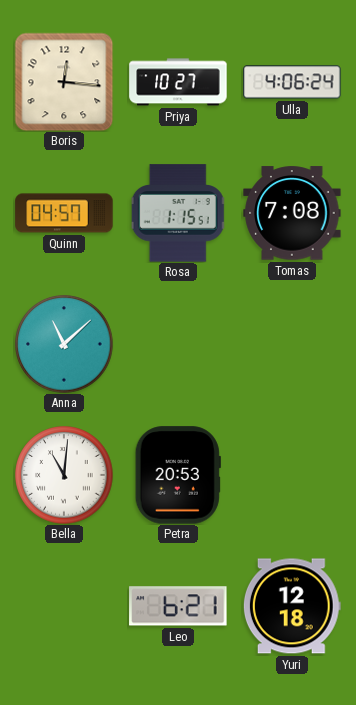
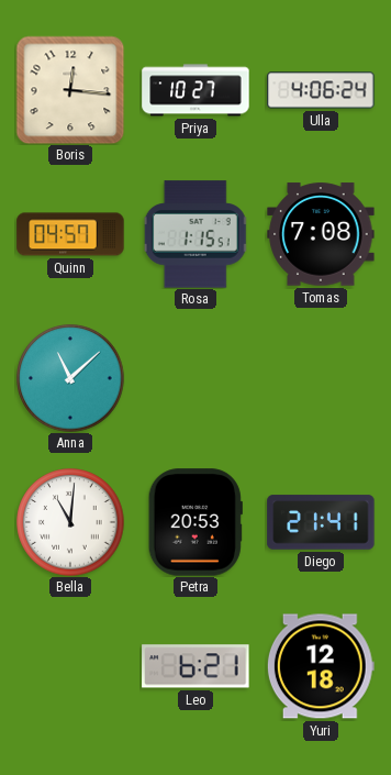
Diego: none -> 21:41
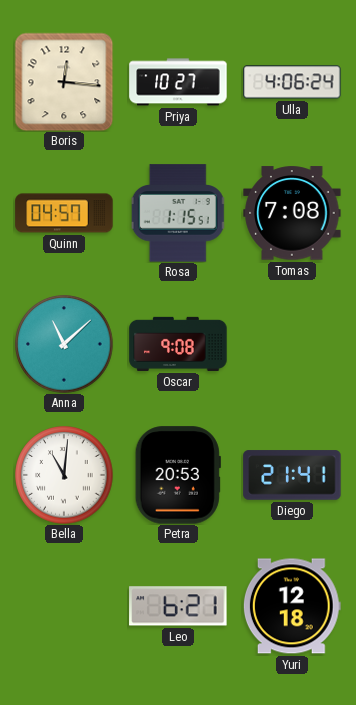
Oscar: none -> 9:08
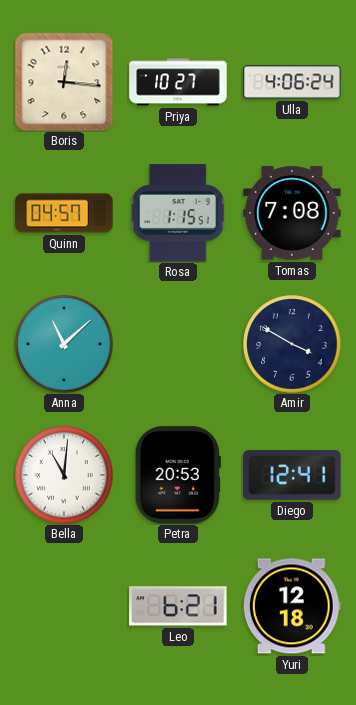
Oscar: 9:08 -> none
Amir: none -> 3:50
Diego: 21:41 -> 12:41
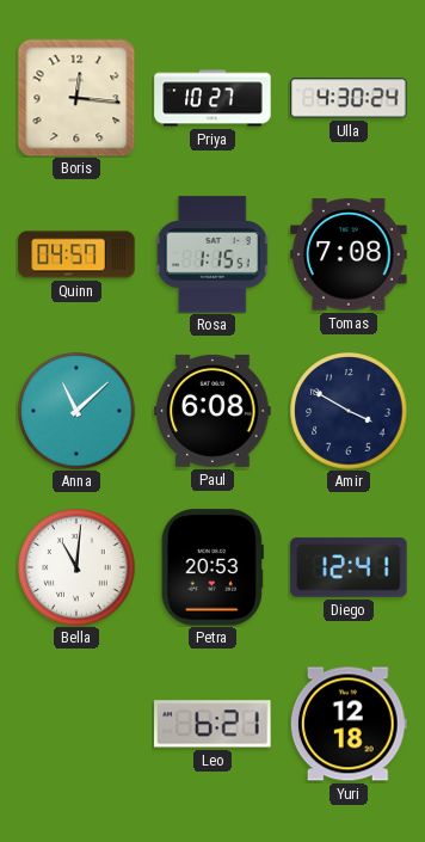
Ulla: 4:06 -> 4:30
Paul: none -> 6:08
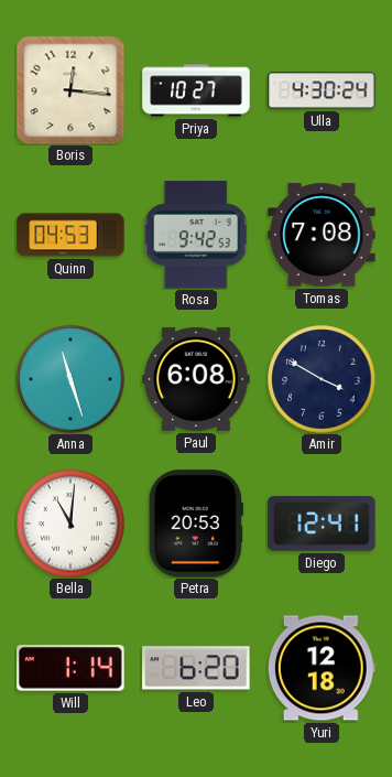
Quinn: 04:57 -> 04:53
Rosa: 1:15 -> 9:42
Anna: 11:08 -> 11:27
Will: none -> 1:14
Leo: 6:21 -> 6:20
